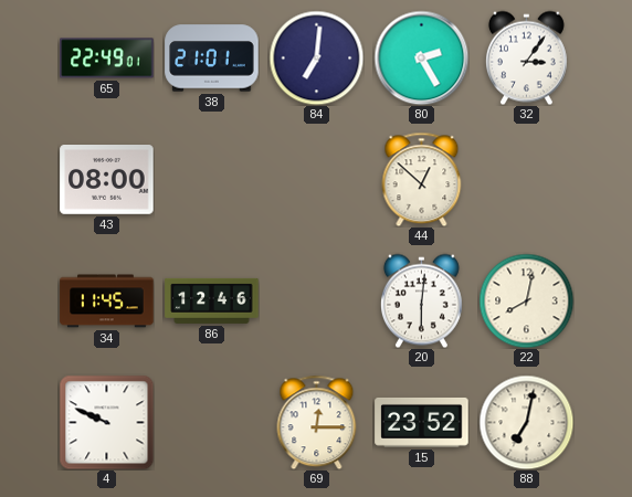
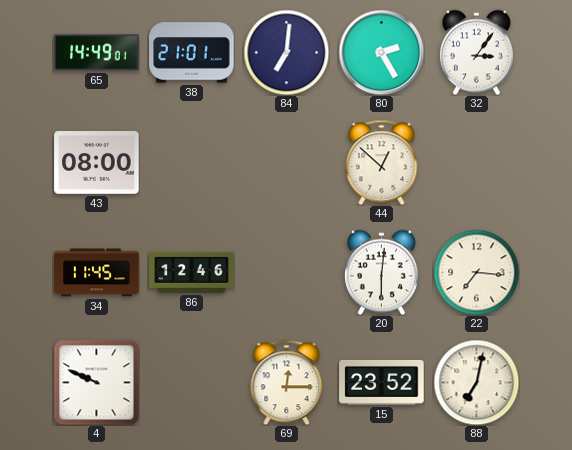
65: 22:49 -> 14:49
22: 8:02 -> 7:16
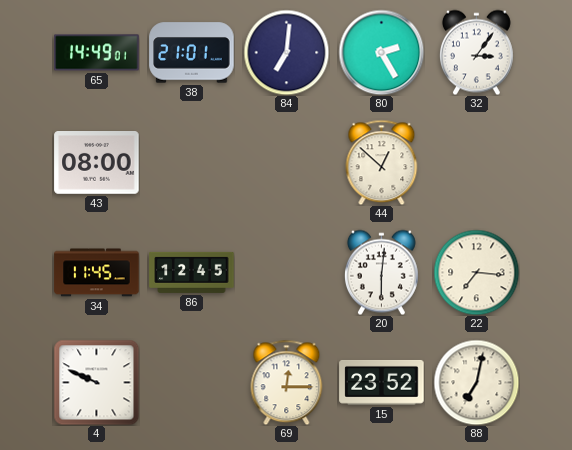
86: 12:46 -> 12:45
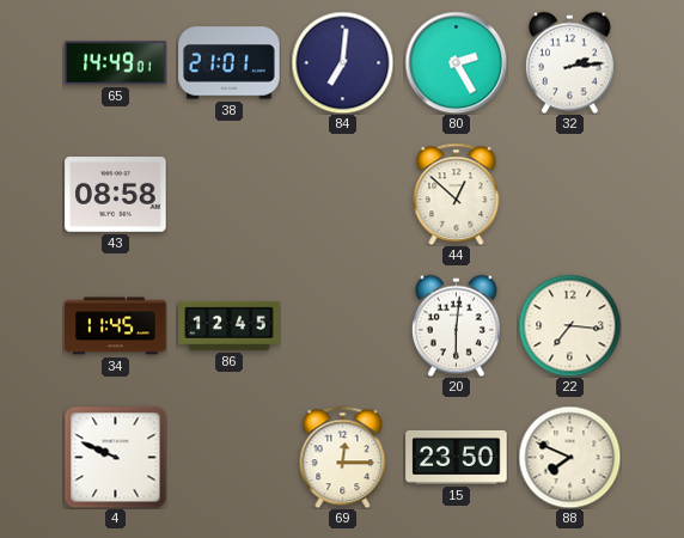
32: 3:06 -> 2:14
43: 08:00 -> 08:58
15: 23:52 -> 23:50
88: 7:02 -> 7:49
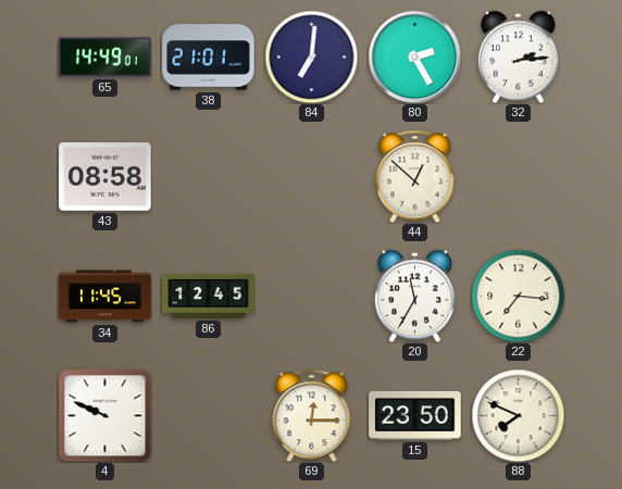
20: 6:01 -> 11:35
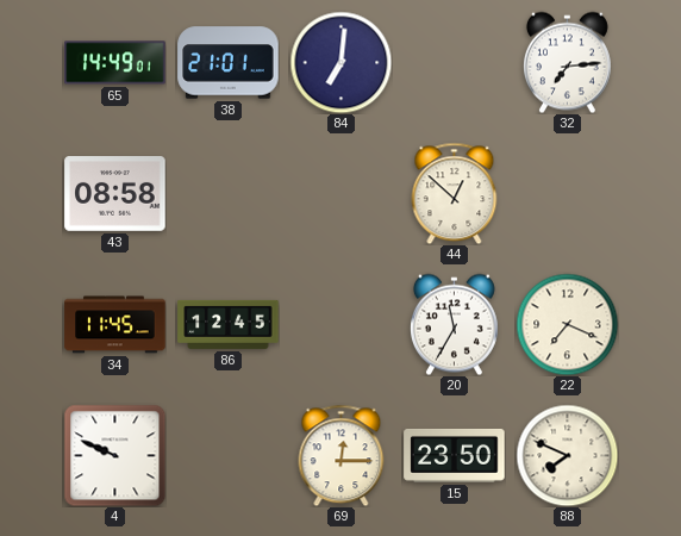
80: 2:25 -> none
32: 2:14 -> 7:14
22: 7:16 -> 7:19
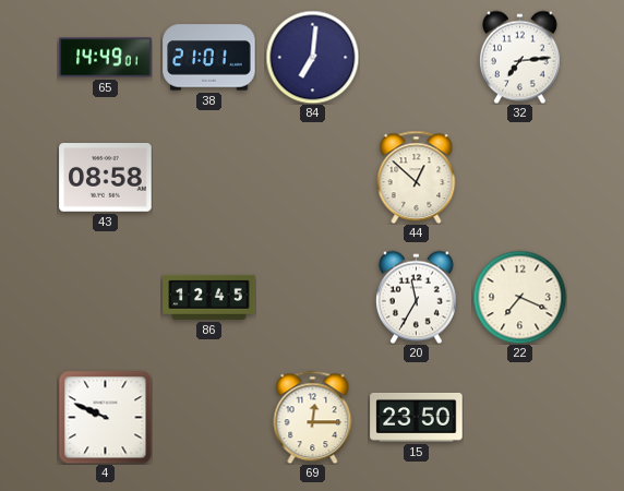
34: 11:45 -> none
88: 7:49 -> none
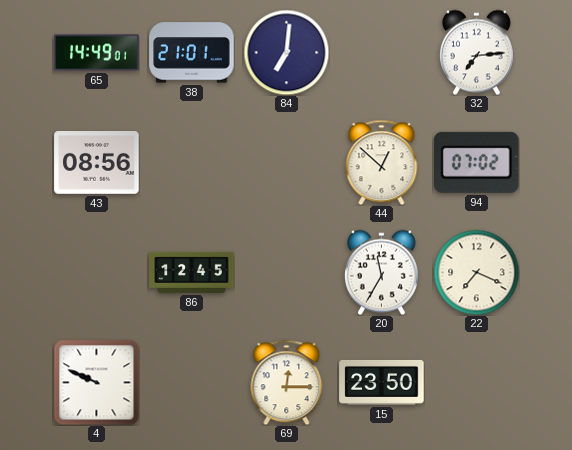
43: 08:58 -> 08:56
94: none -> 07:02
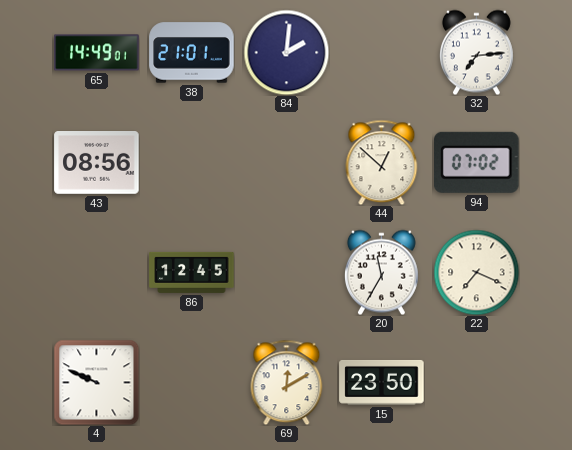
84: 7:01 -> 2:01
69: 12:15 -> 12:10
